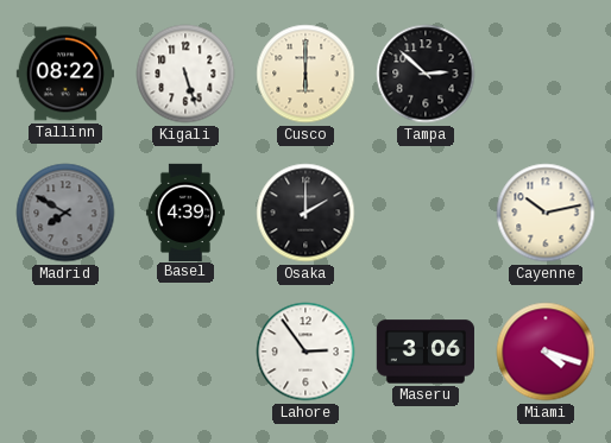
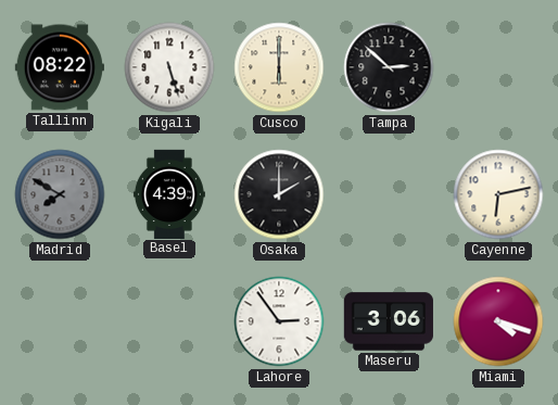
Cayenne: 10:13 -> 6:13
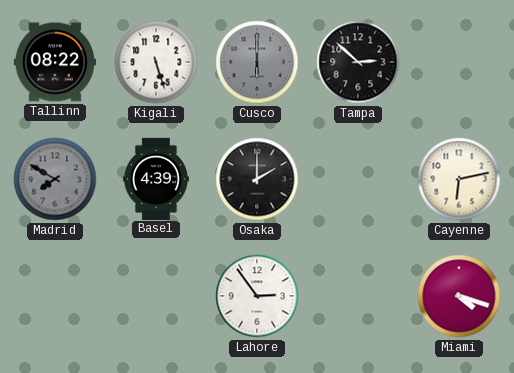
Cusco dial: cream -> grey
Maseru: 3:06 -> none
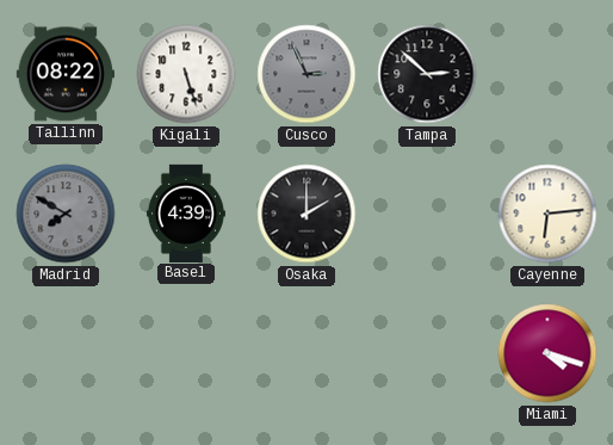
Cusco: 6:00 -> 2:56
Cayenne: 6:13 -> 6:14
Lahore: 2:54 -> none
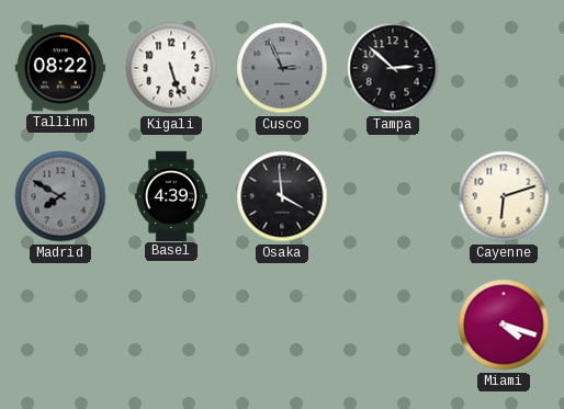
Osaka: 2:00 -> 3:59
Cayenne: 6:14 -> 6:12
